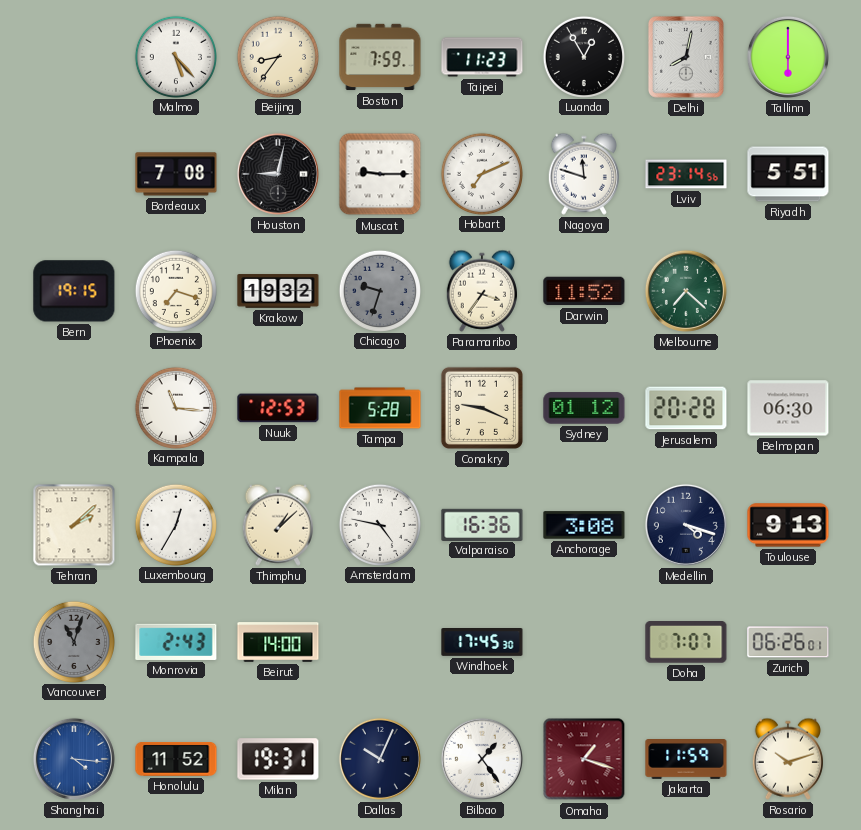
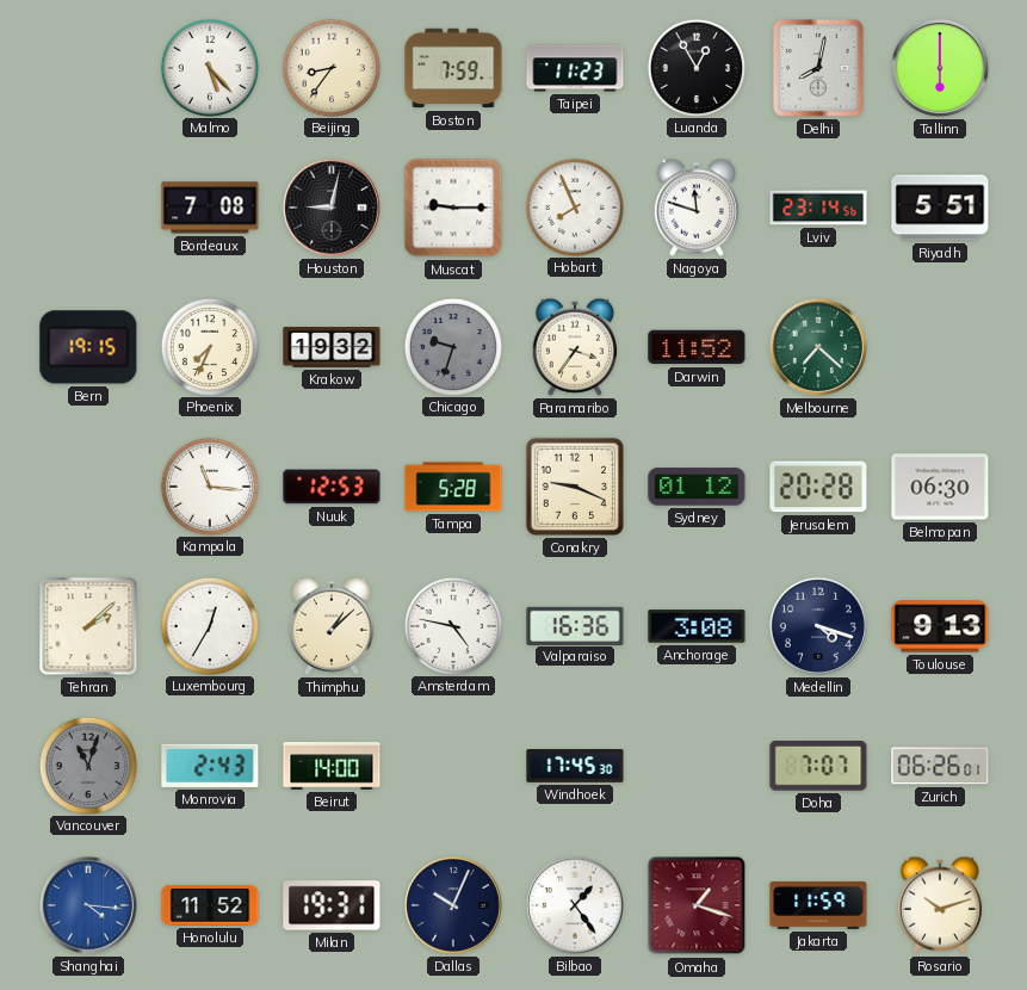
Hobart: 7:11 -> 7:56
Phoenix: 7:18 -> 7:34
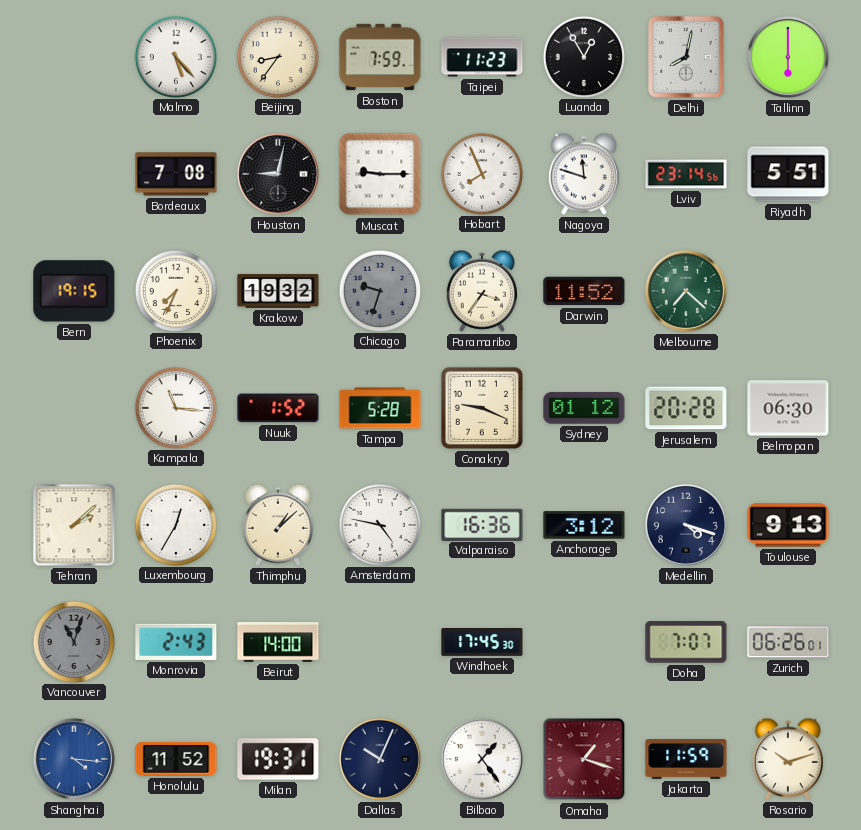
Nuuk: 12:53 -> 1:52
Anchorage: 3:08 -> 3:12
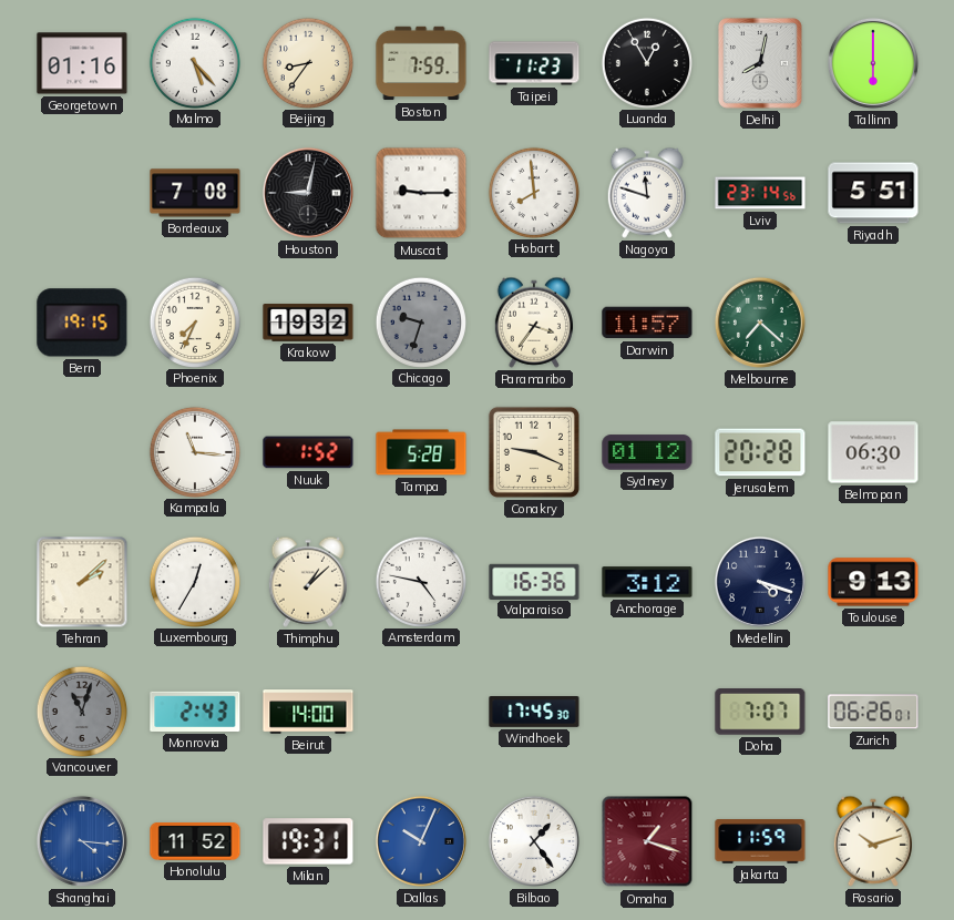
Georgetown: none -> 01:16
Hobart: 7:56 -> 7:59
Darwin: 11:52 -> 11:57
Dallas dial: navy -> blue
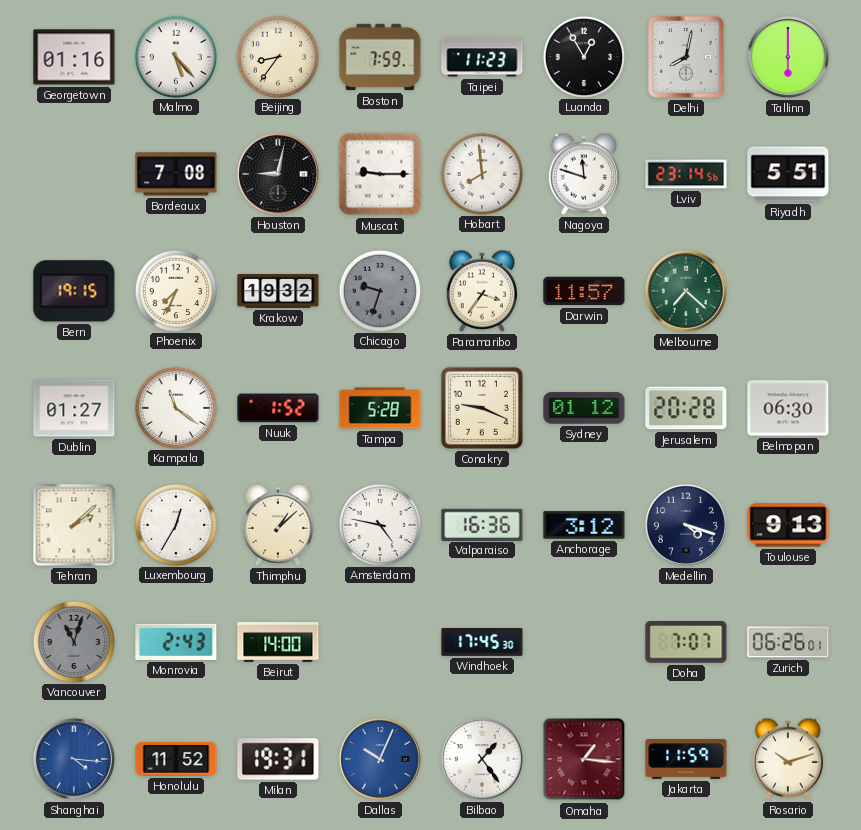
Dublin: none -> 01:27
Kampala: 11:16 -> 11:21
Omaha: 1:18 -> 1:16
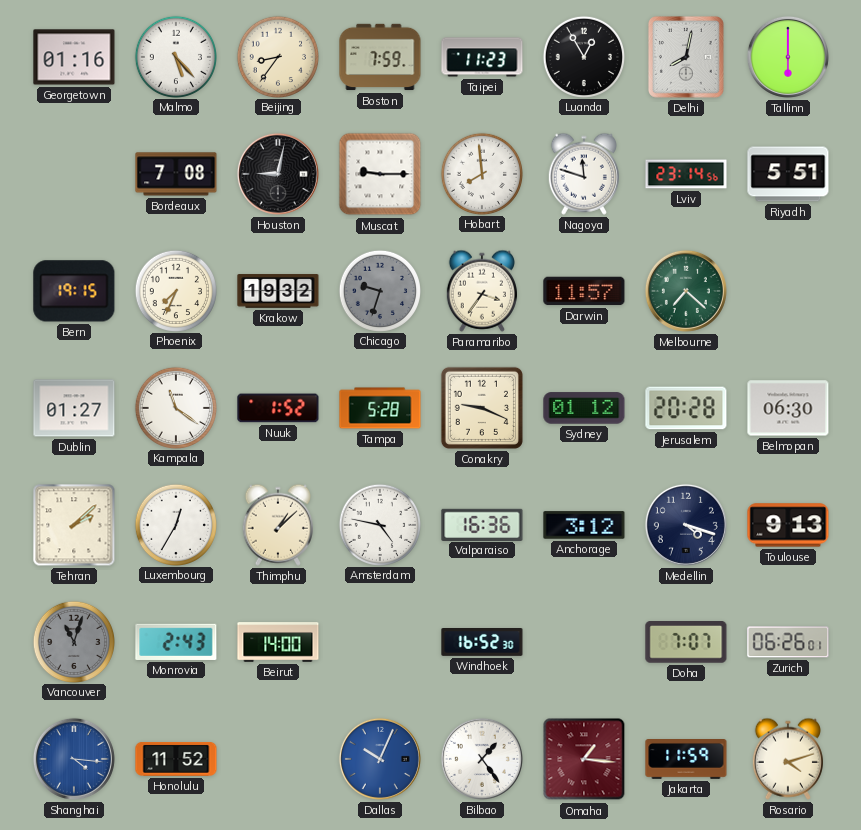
Windhoek: 17:45 -> 16:52
Milan: 19:31 -> none
Rosario: 10:12 -> 4:12
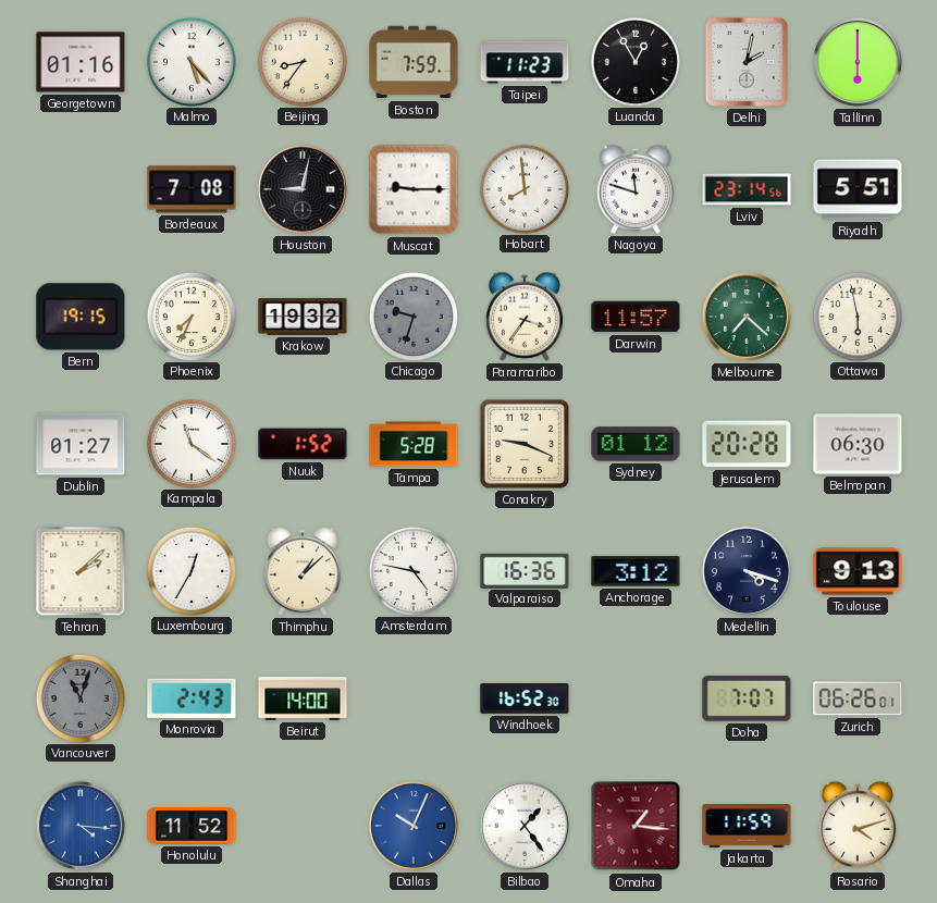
Delhi: 8:02 -> 2:02
Ottawa: none -> 5:58
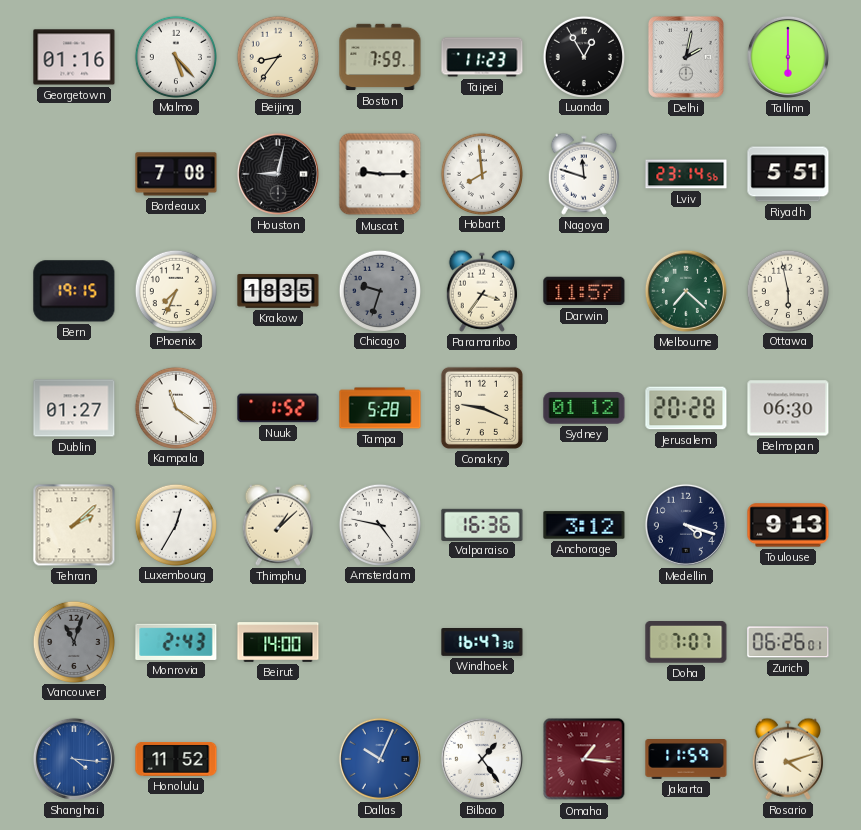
Krakow: 19:32 -> 18:35
Windhoek: 16:52 -> 16:47
